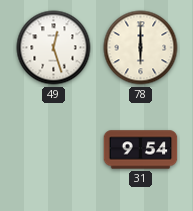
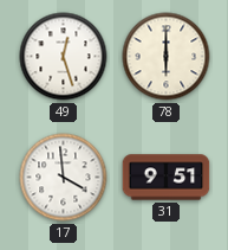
17: none -> 3:59
31: 9:54 -> 9:51
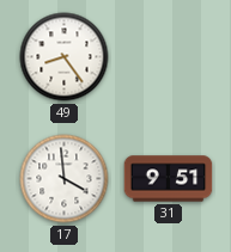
49: 12:27 -> 8:24
78: 6:00 -> none
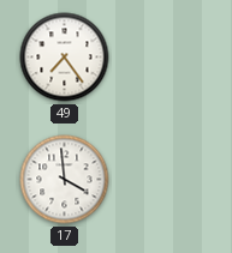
49: 8:24 -> 7:24
31: 9:51 -> none
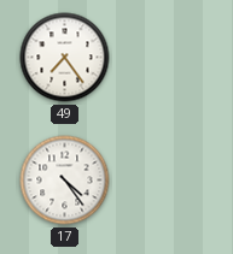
17: 3:59 -> 4:24
